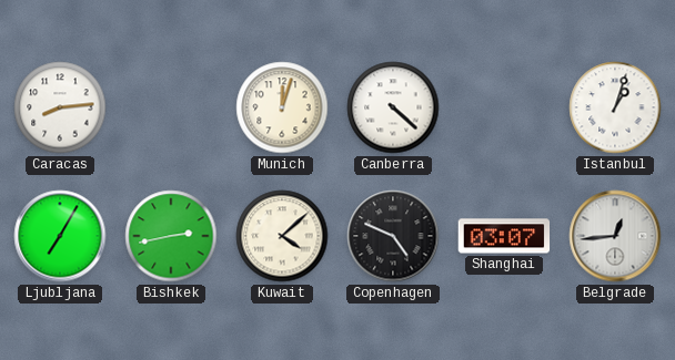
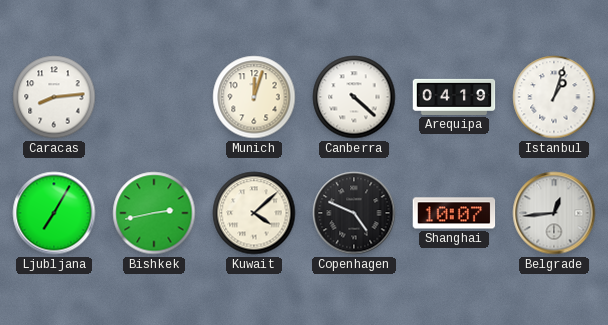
Arequipa: none -> 04:19
Shanghai: 03:07 -> 10:07
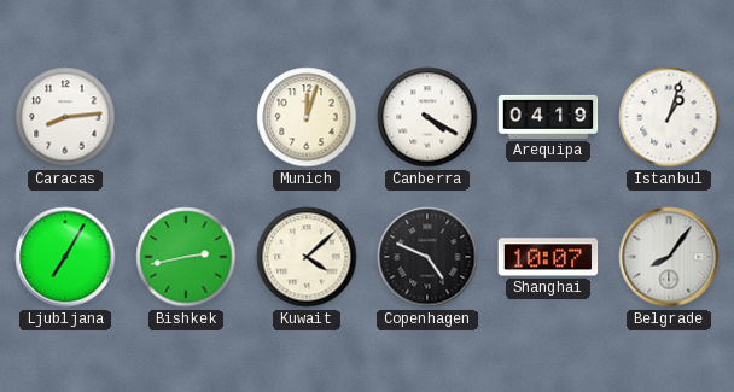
Canberra: 4:22 -> 4:20
Belgrade: 12:44 -> 8:06
